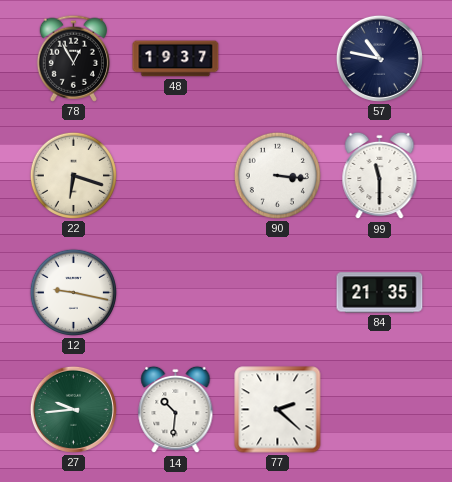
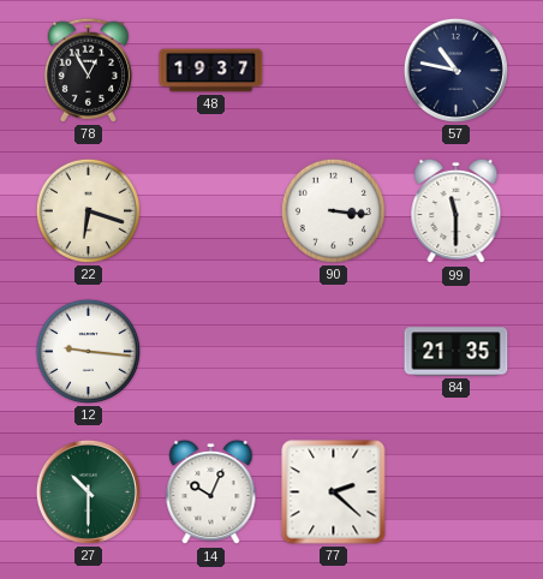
12: 9:17 -> 9:16
27: 9:44 -> 10:30
14: 10:31 -> 10:04
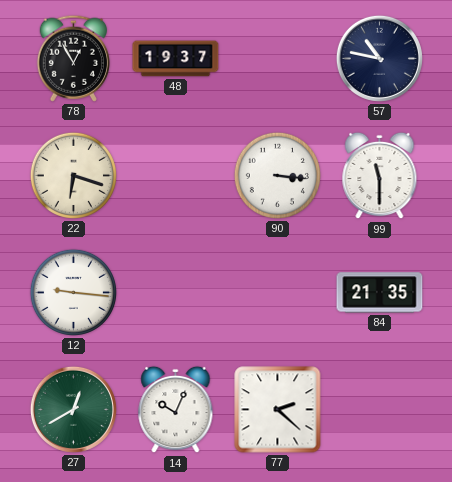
27: 10:30 -> 12:40
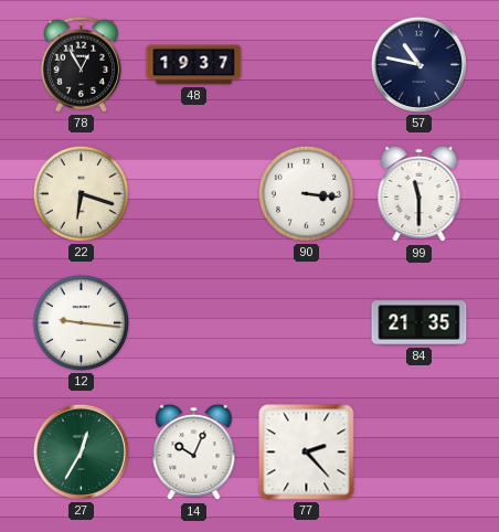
27: 12:40 -> 12:35
77: 2:22 -> 2:23
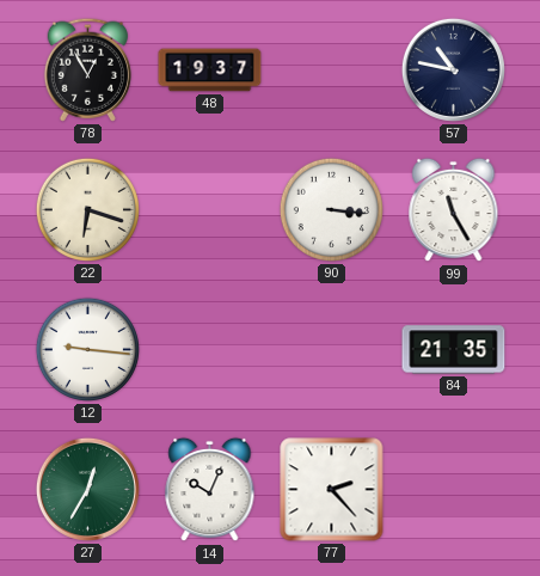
99: 11:30 -> 11:25
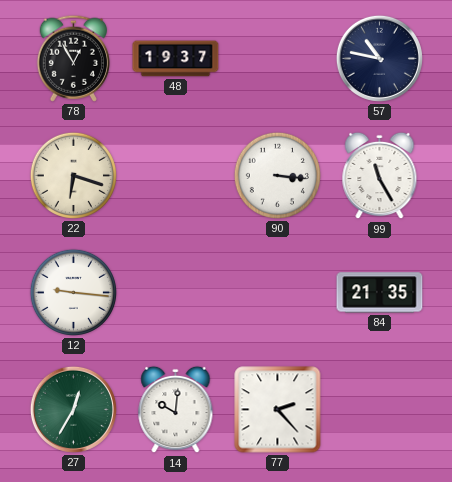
14: 10:04 -> 10:01
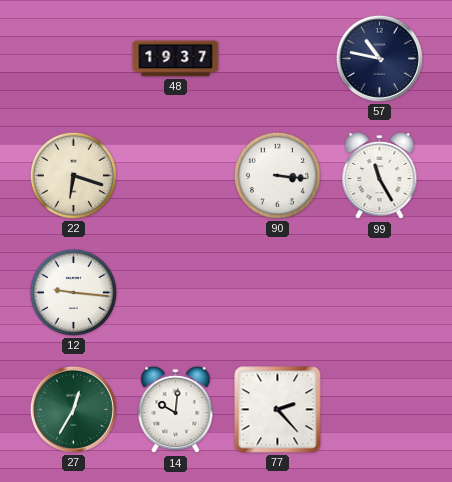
78: 12:55 -> none
84: 21:35 -> none
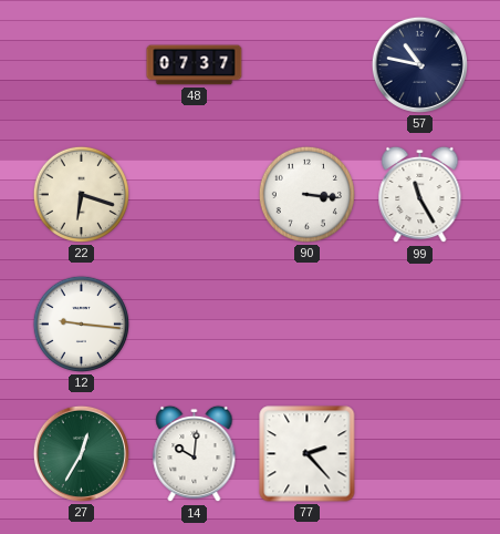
48: 19:37 -> 07:37
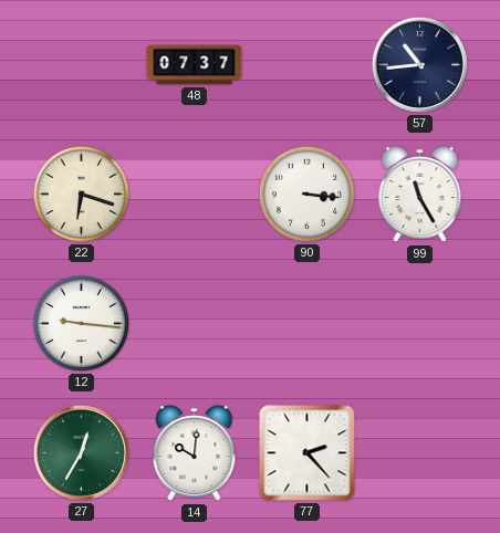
57: 10:47 -> 10:44
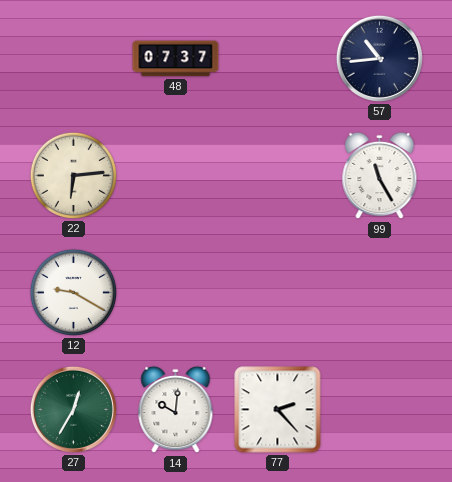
22: 6:18 -> 6:14
90: 3:16 -> none
12: 9:16 -> 9:20
